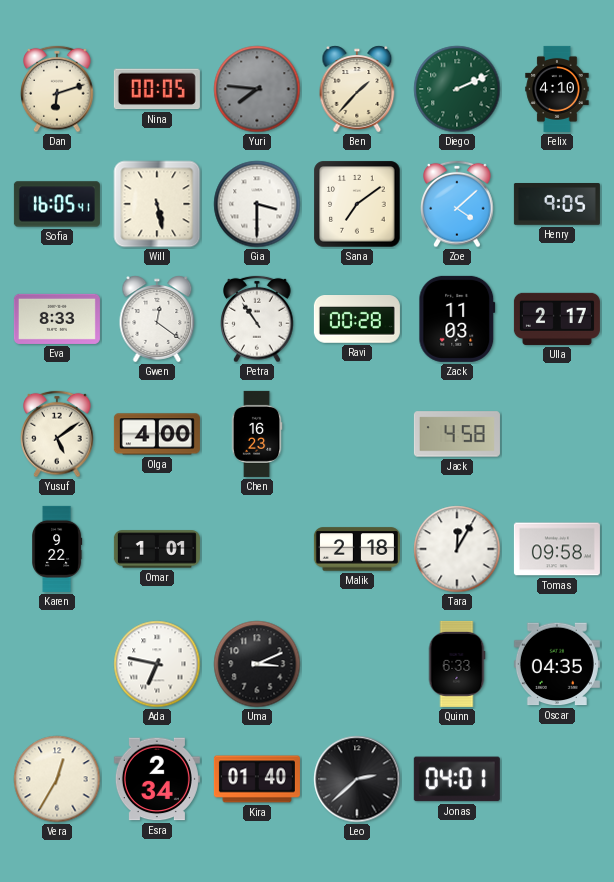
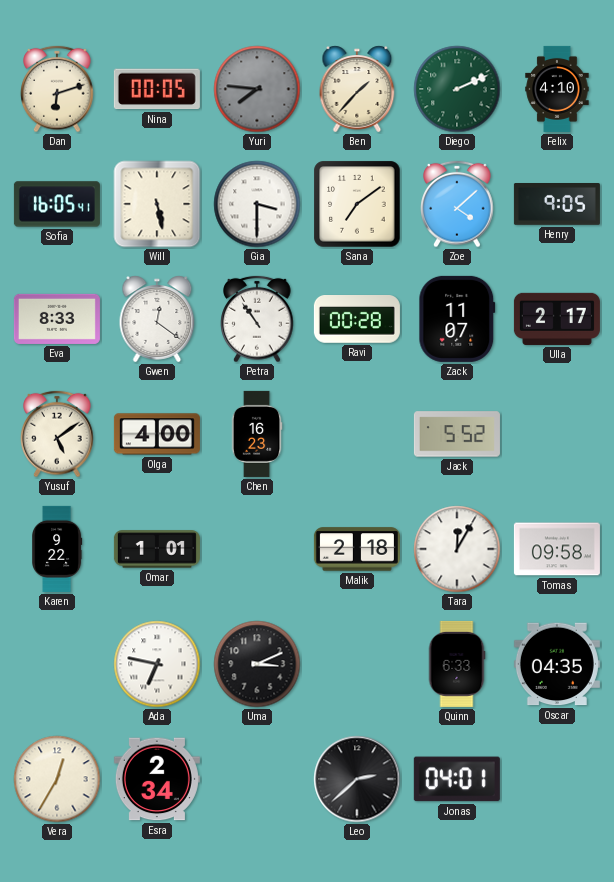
Zack: 11:03 -> 11:07
Jack: 4:58 -> 5:52
Kira: 01:40 -> none
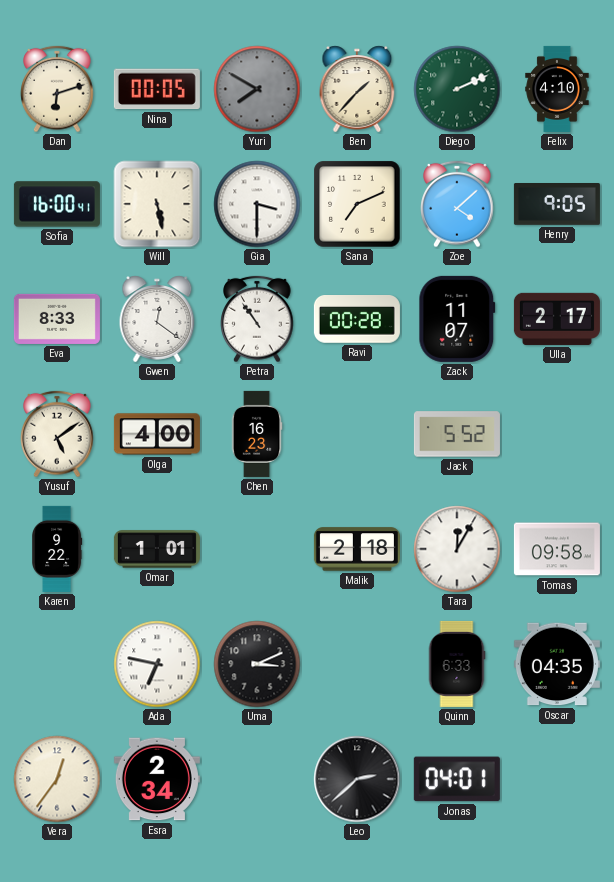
Yuri: 7:46 -> 7:50
Sofia: 16:05 -> 16:00
Sana: 7:09 -> 7:11
Vera: 12:35 -> 12:36
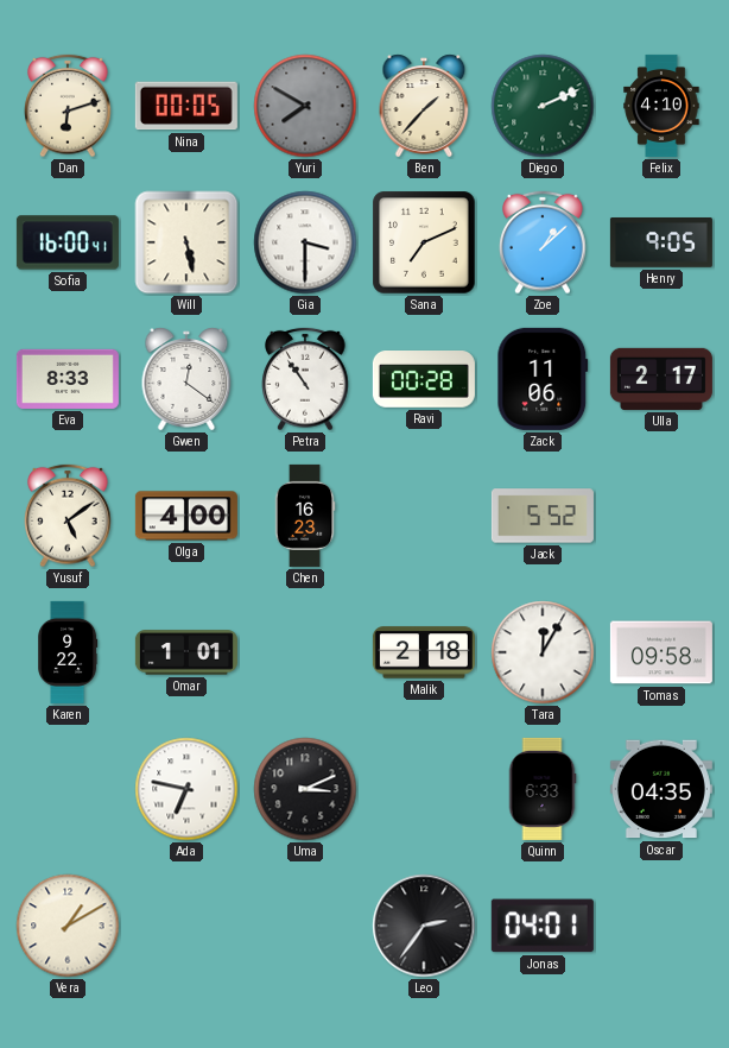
Zoe: 4:08 -> 1:08
Zack: 11:07 -> 11:06
Vera: 12:36 -> 1:10
Esra: 2:34 -> none
Leo: 2:38 -> 2:36
